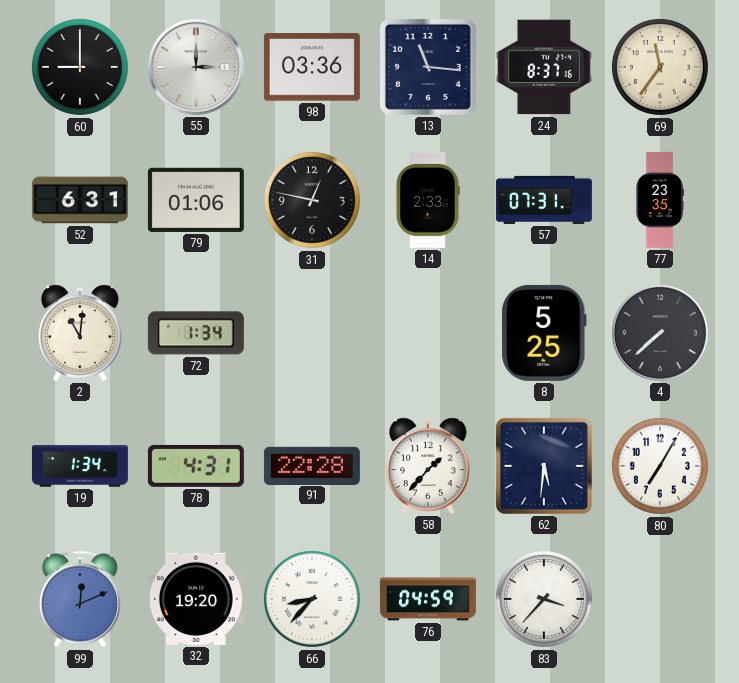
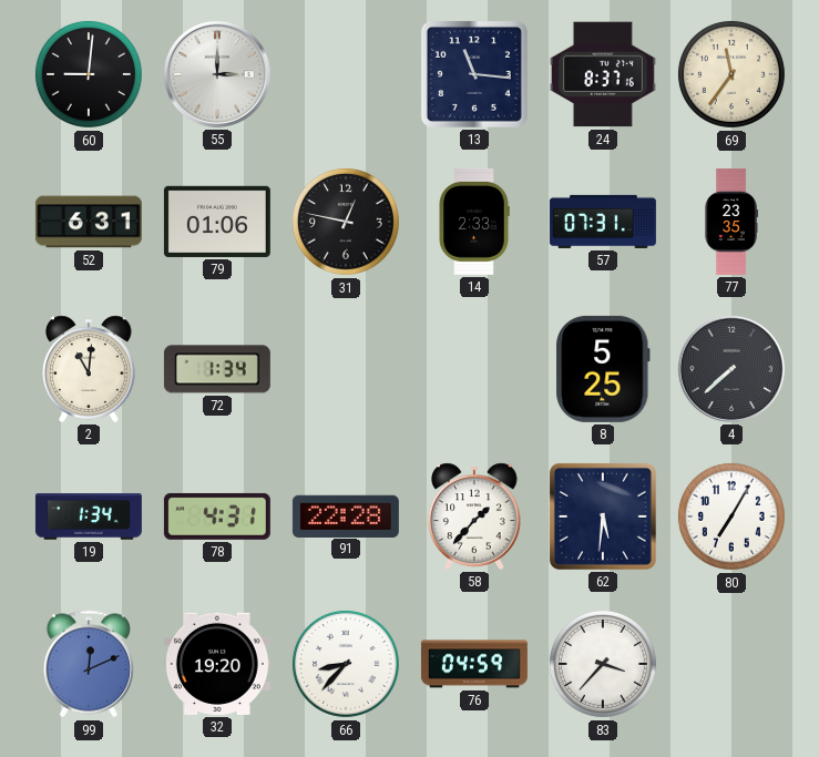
60: 9:00 -> 9:01
98: 03:36 -> none
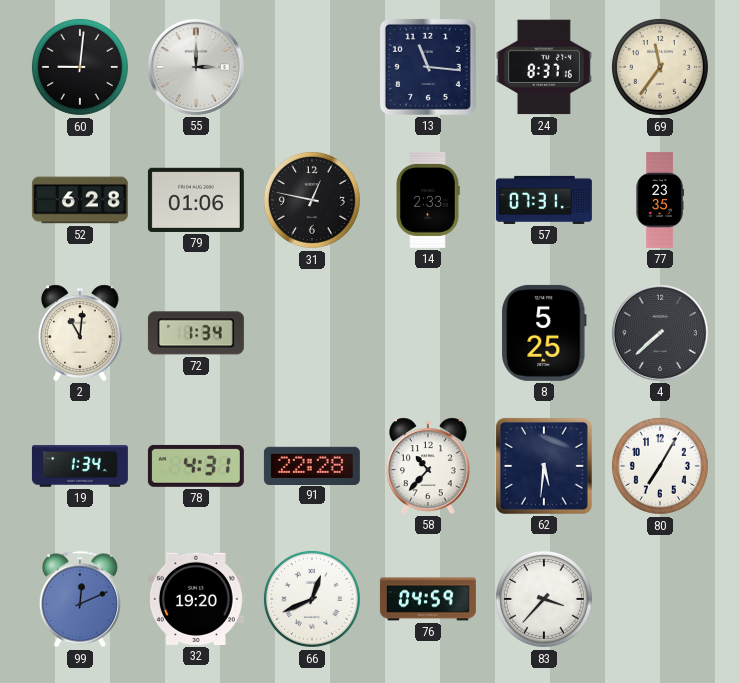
52: 6:31 -> 6:28
58: 1:37 -> 10:37
66: 8:37 -> 12:41
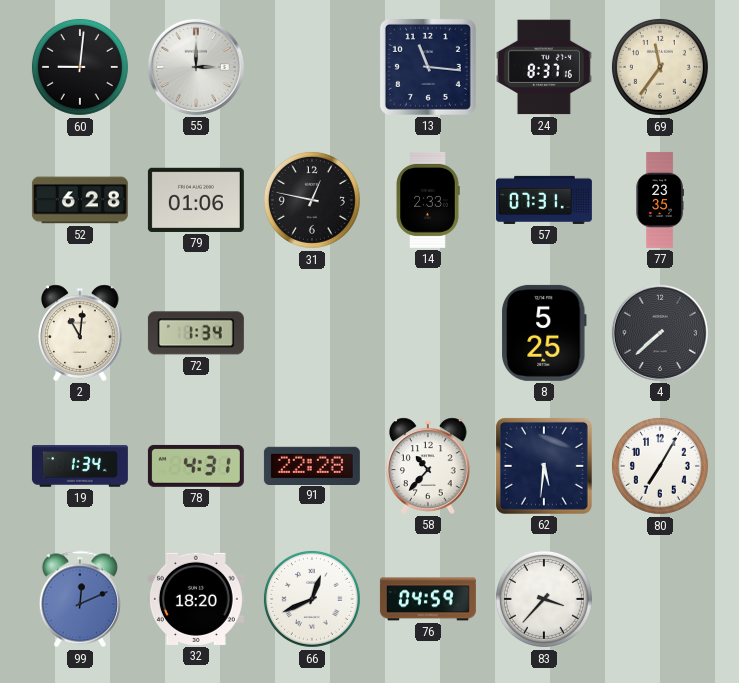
32: 19:20 -> 18:20
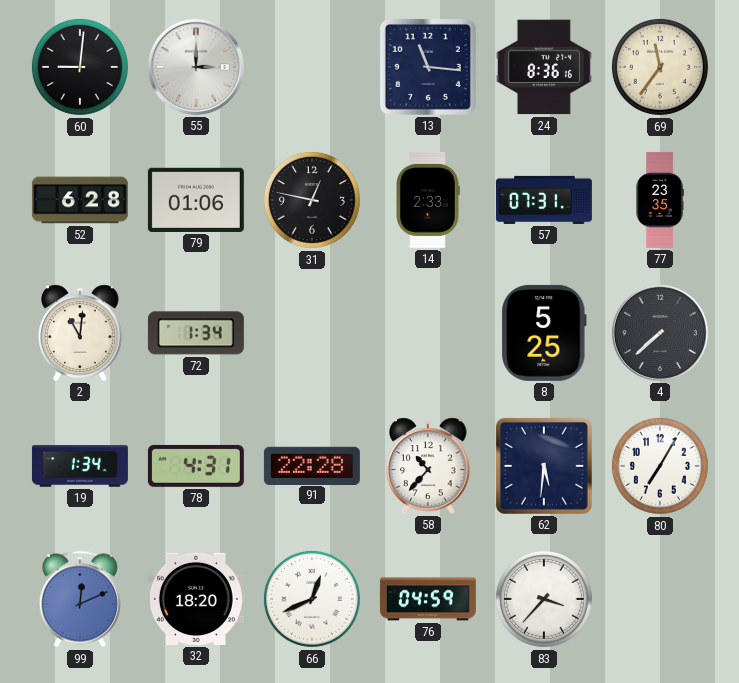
24: 8:37 -> 8:36
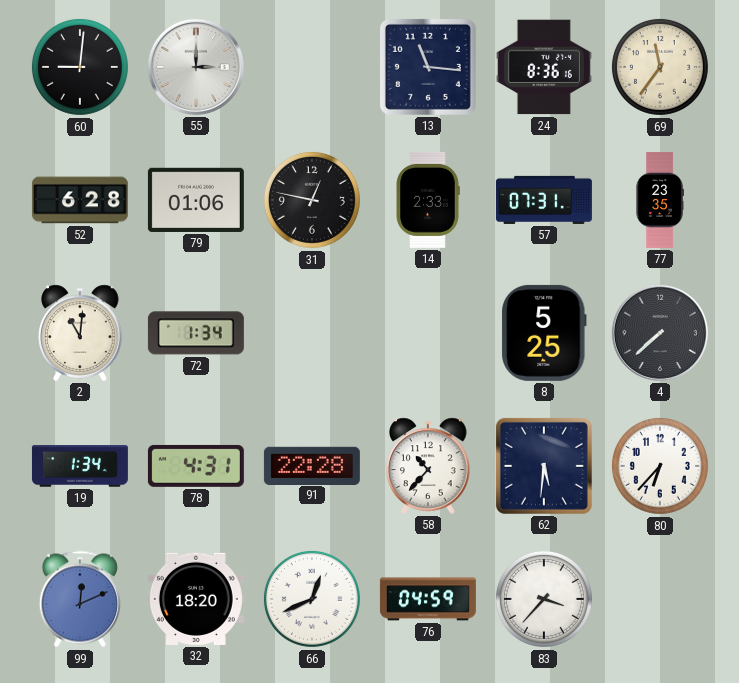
80: 7:05 -> 6:37
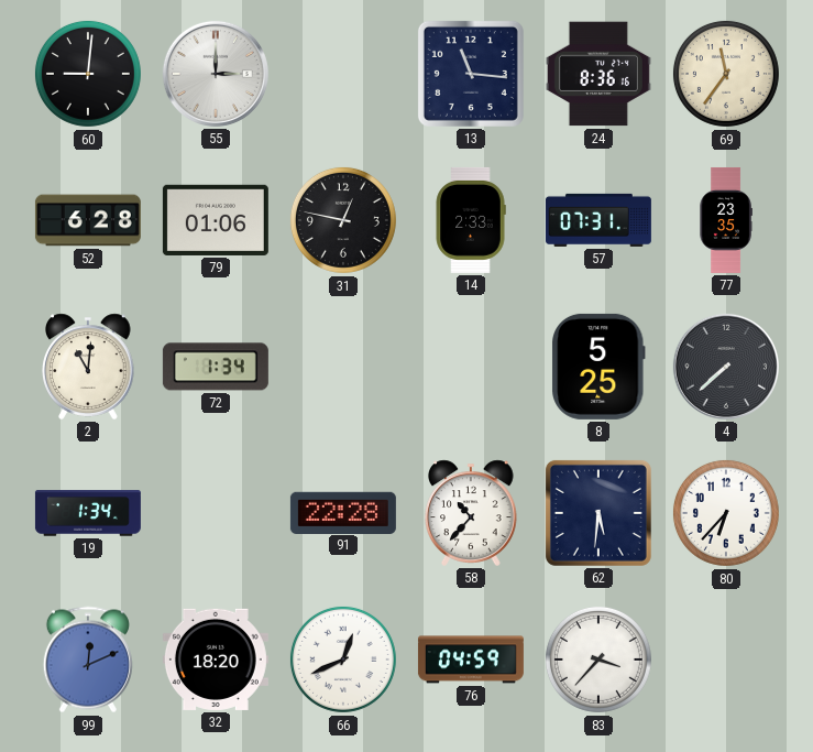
78: 4:31 -> none
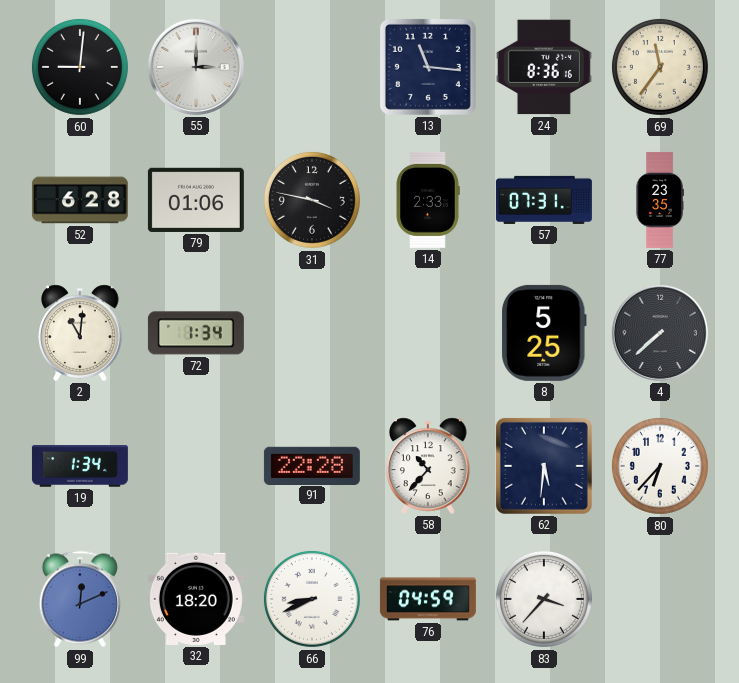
31: 12:47 -> 3:47
66: 12:41 -> 8:41
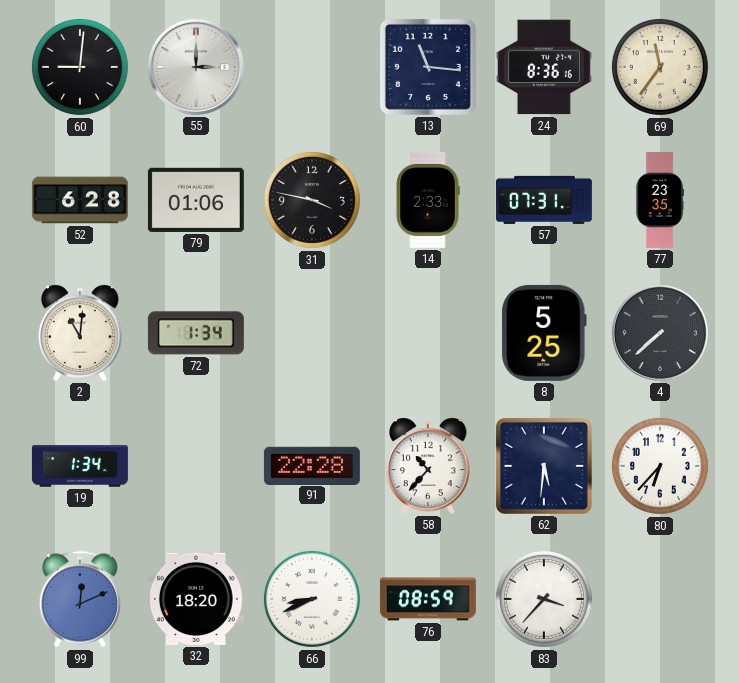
76: 04:59 -> 08:59
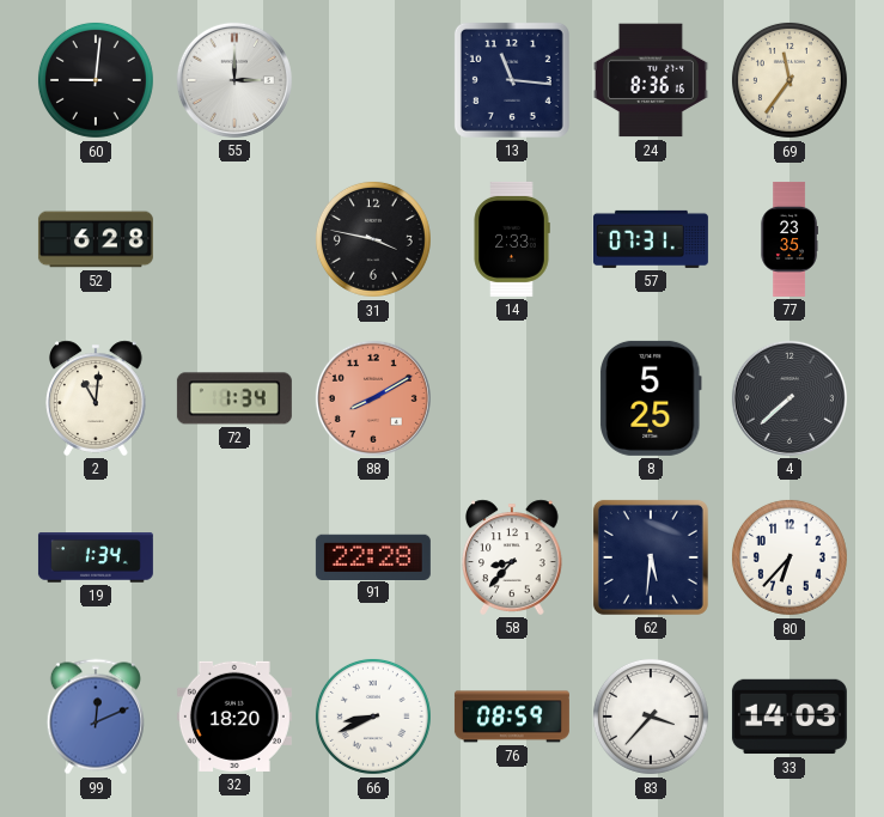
79: 01:06 -> none
88: none -> 8:10
58: 10:37 -> 8:37
33: none -> 14:03
